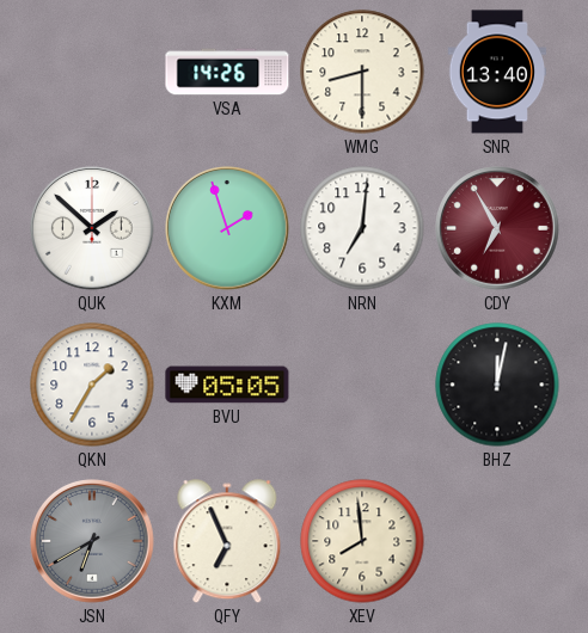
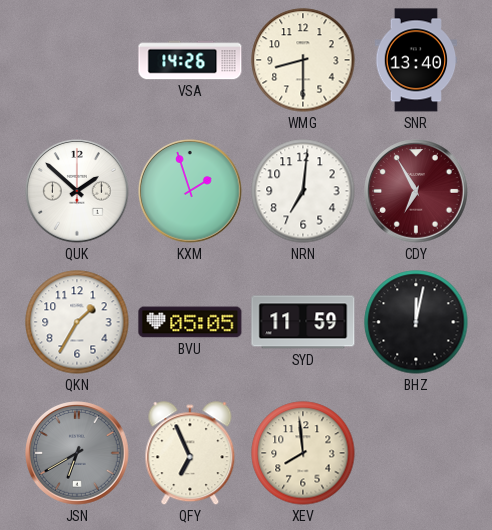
SYD: none -> 11:59
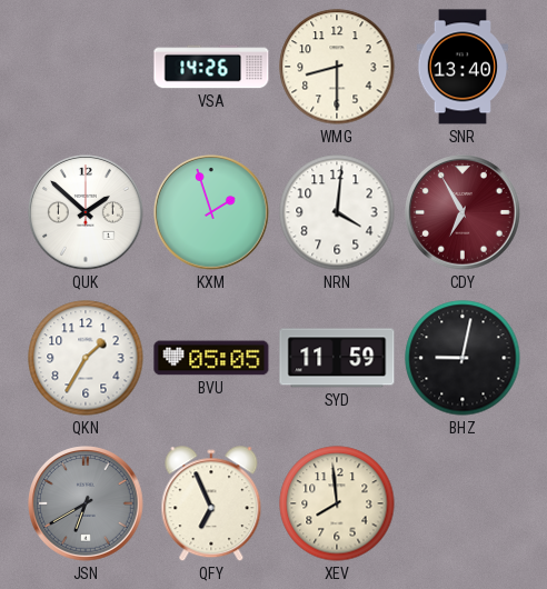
NRN: 7:01 -> 4:01
BHZ: 12:02 -> 9:02
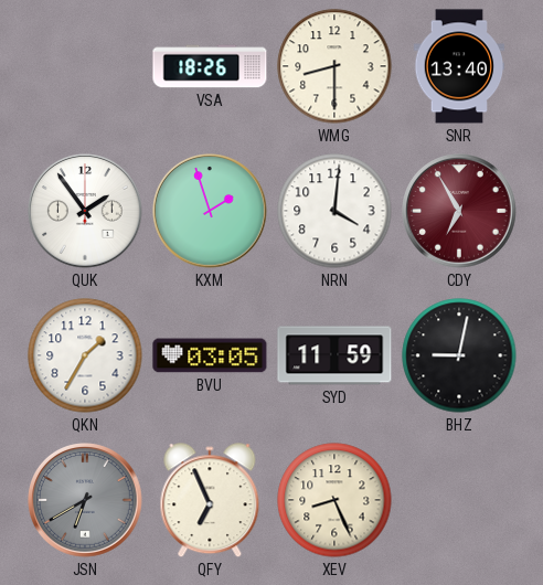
VSA: 14:26 -> 18:26
QUK: 1:52 -> 1:54
BVU: 05:05 -> 03:05
XEV: 7:59 -> 8:26
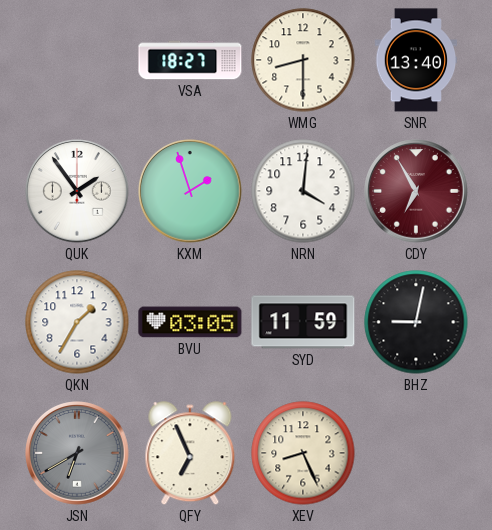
VSA: 18:26 -> 18:27
